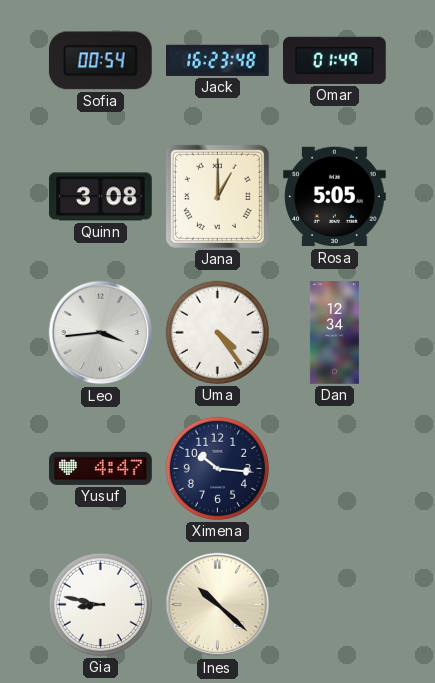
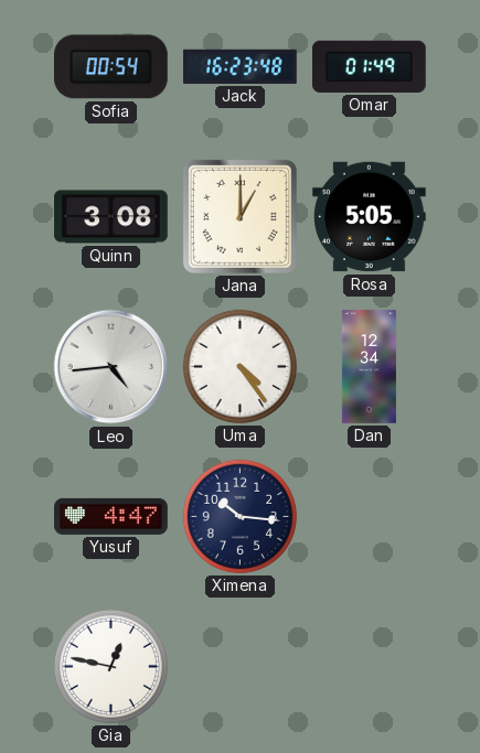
Leo: 3:44 -> 4:44
Gia: 8:47 -> 12:47
Ines: 10:22 -> none
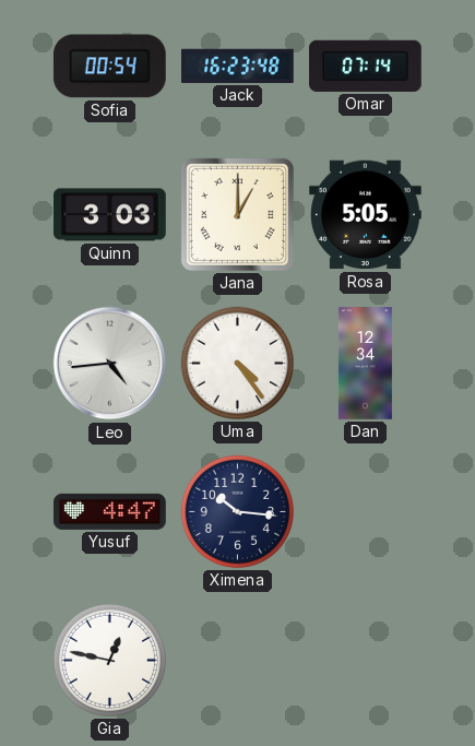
Omar: 01:49 -> 07:14
Quinn: 3:08 -> 3:03
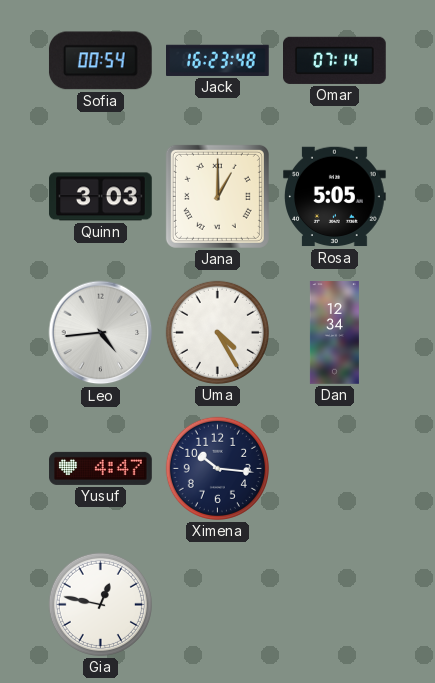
Uma: 4:24 -> 4:25
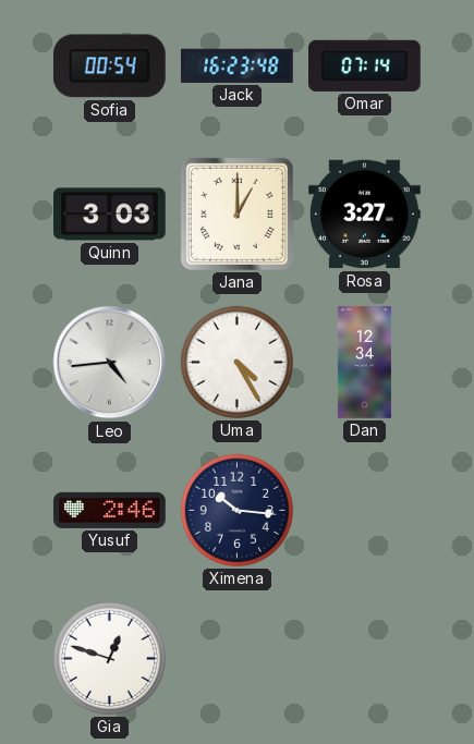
Rosa: 5:05 -> 3:27
Yusuf: 4:47 -> 2:46
Gia: 12:47 -> 12:48
